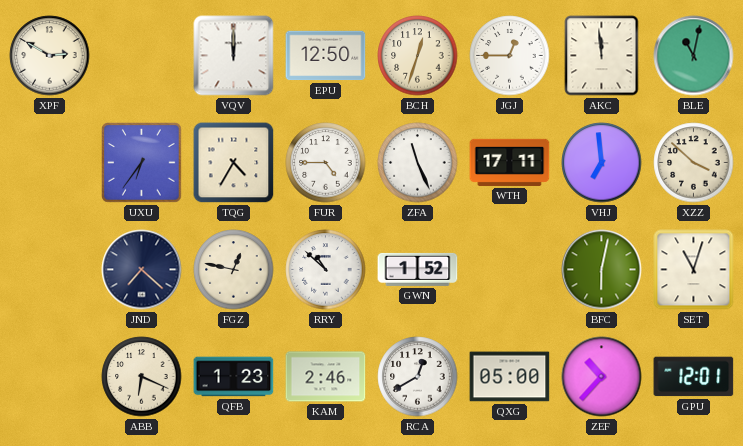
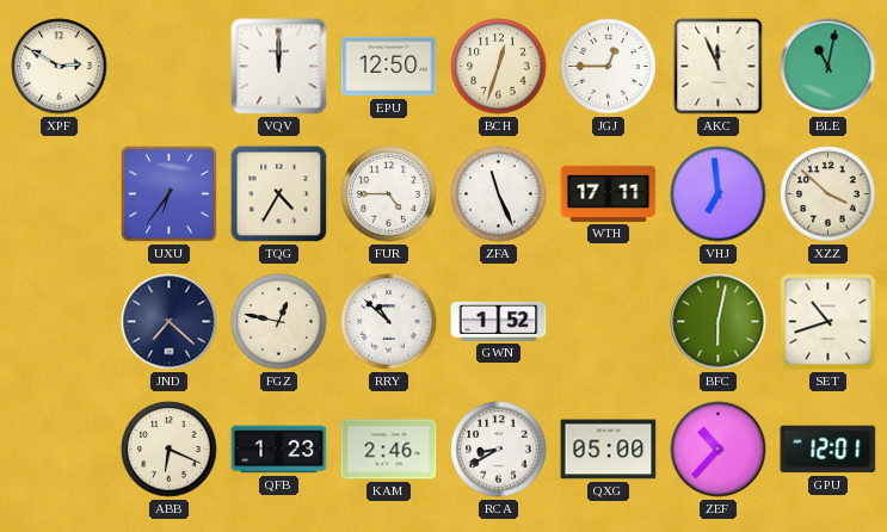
AKC: 11:59 -> 11:56
SET: 11:03 -> 10:42
RCA: 12:40 -> 8:40
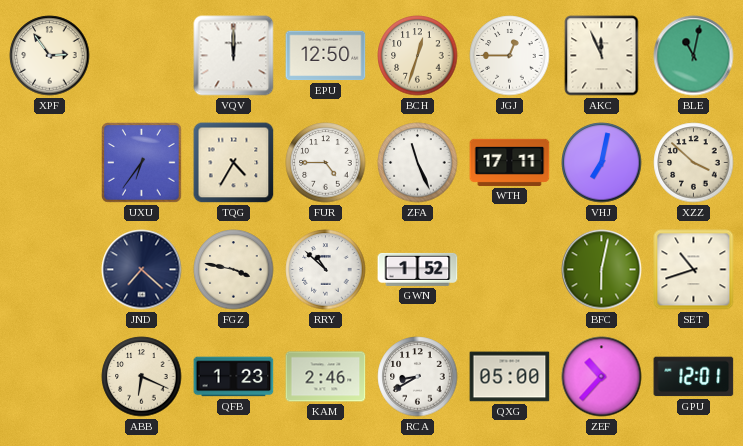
XPF: 2:50 -> 2:54
VHJ: 6:59 -> 7:02
FGZ: 12:47 -> 3:47
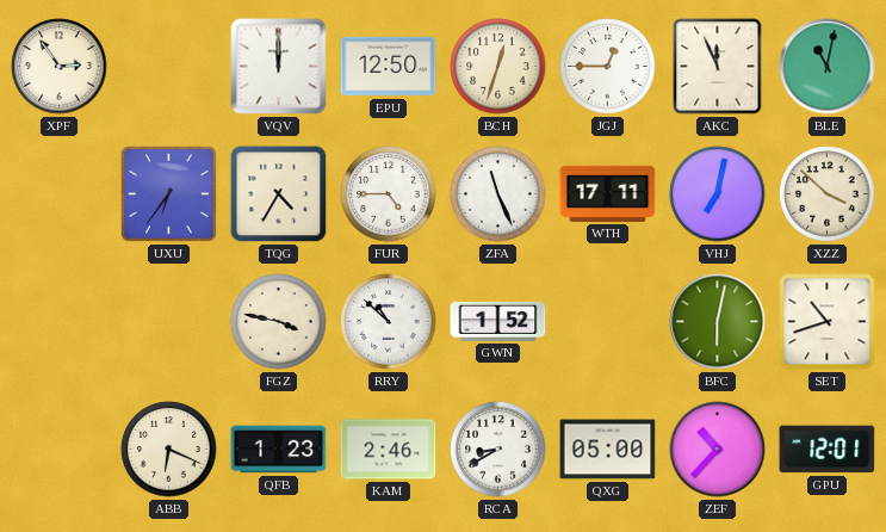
JND: 7:22 -> none
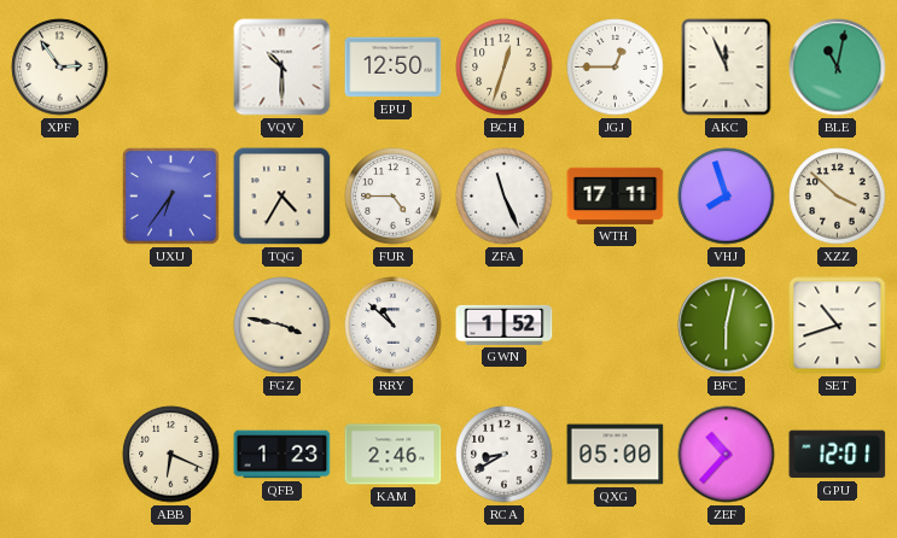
VQV: 12:00 -> 10:30
VHJ: 7:02 -> 7:57
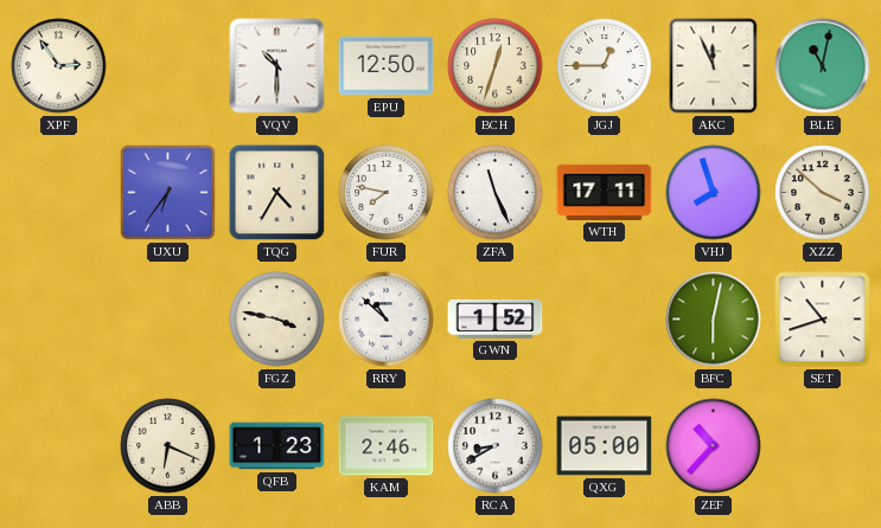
FUR: 4:45 -> 7:47
GPU: 12:01 -> none
